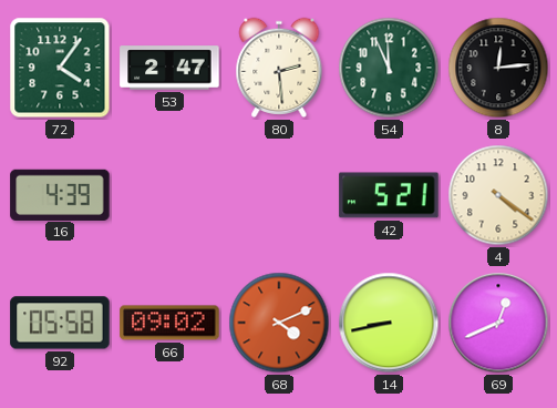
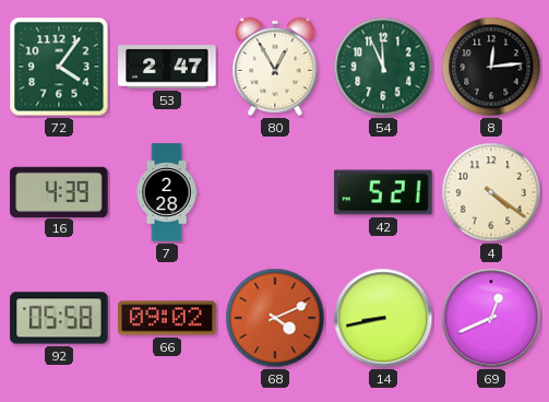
80: 2:29 -> 12:55
7: none -> 2:28
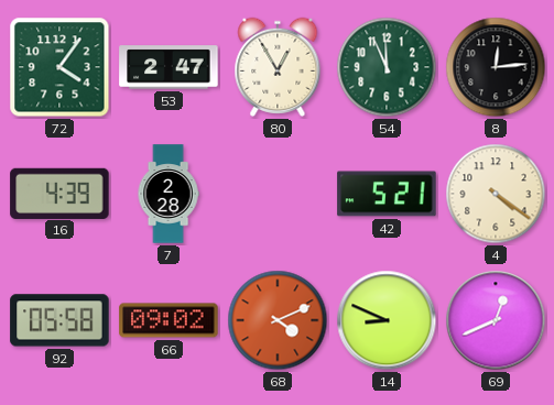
14: 8:43 -> 8:49
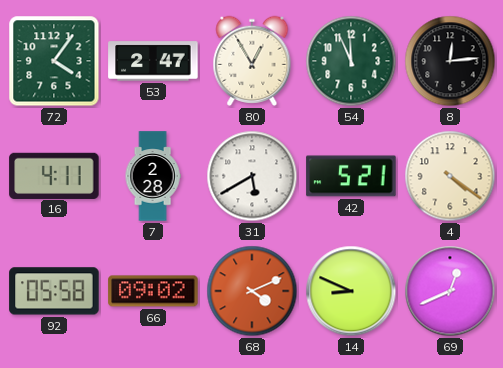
16: 4:39 -> 4:11
31: none -> 5:40
